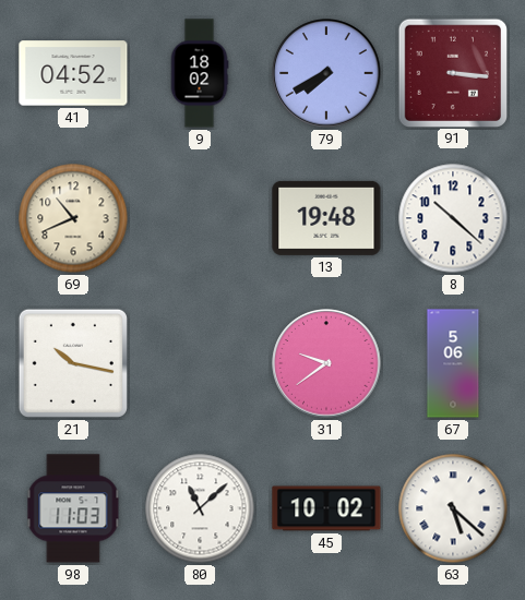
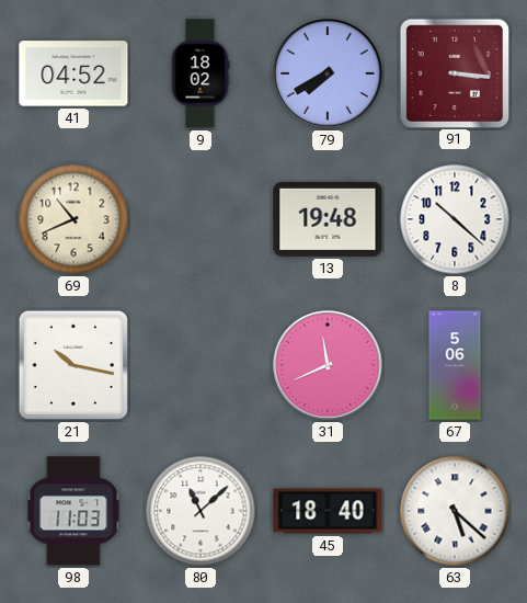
31: 9:39 -> 11:41
45: 10:02 -> 18:40
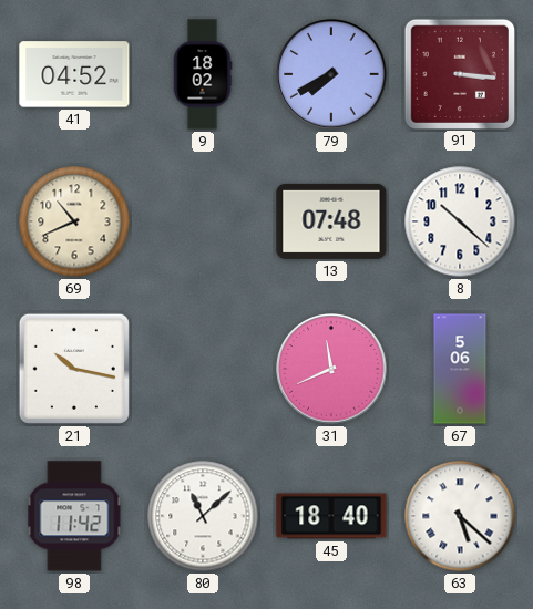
13: 19:48 -> 07:48
98: 11:03 -> 11:42
